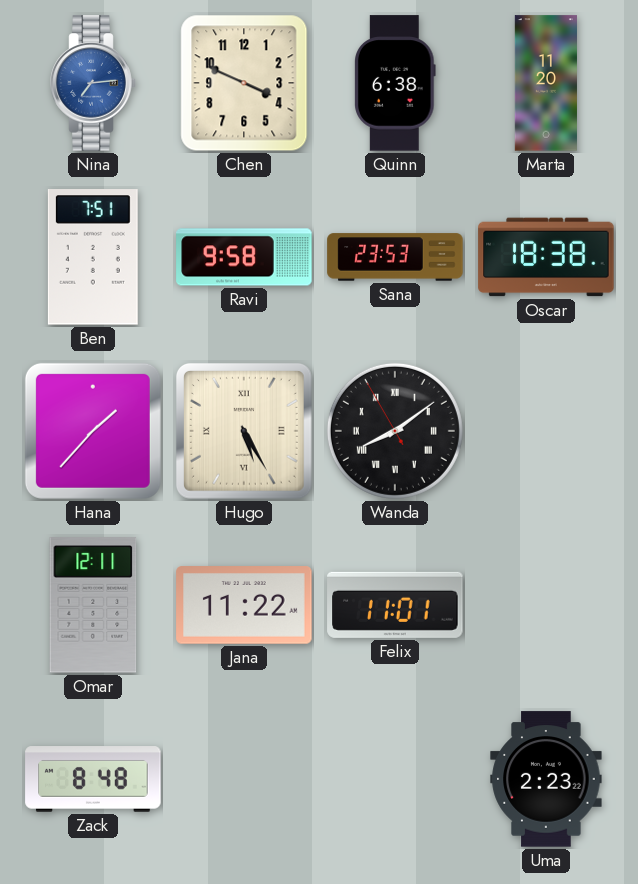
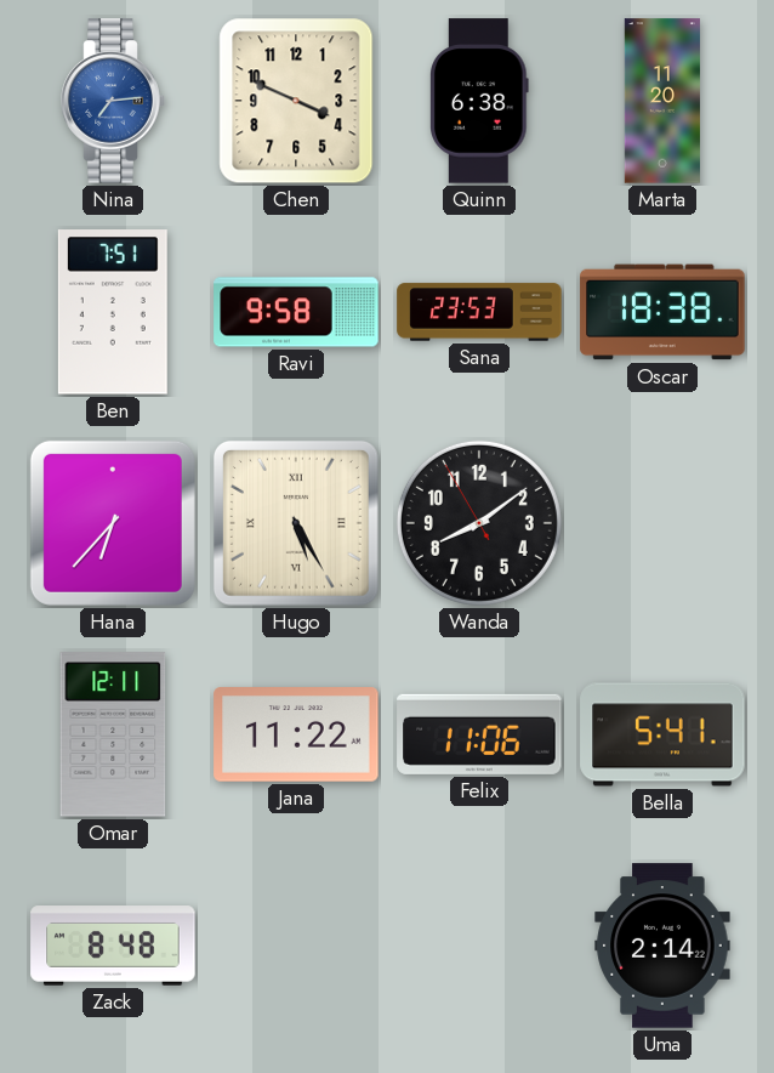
Hana: 1:37 -> 6:37
Wanda numerals: Roman -> Arabic
Felix: 11:01 -> 11:06
Bella: none -> 5:41
Uma: 2:23 -> 2:14
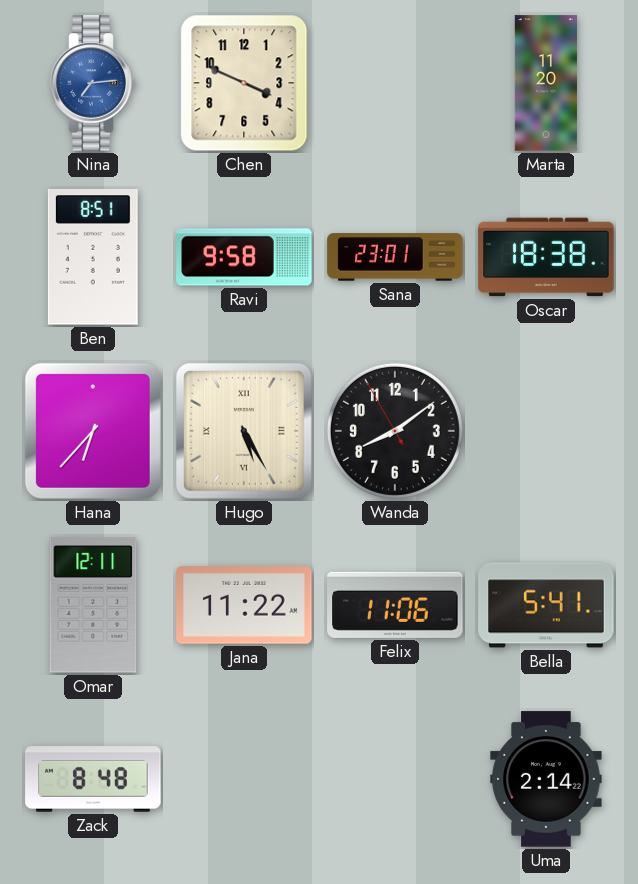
Quinn: 6:38 -> none
Ben: 7:51 -> 8:51
Sana: 23:53 -> 23:01
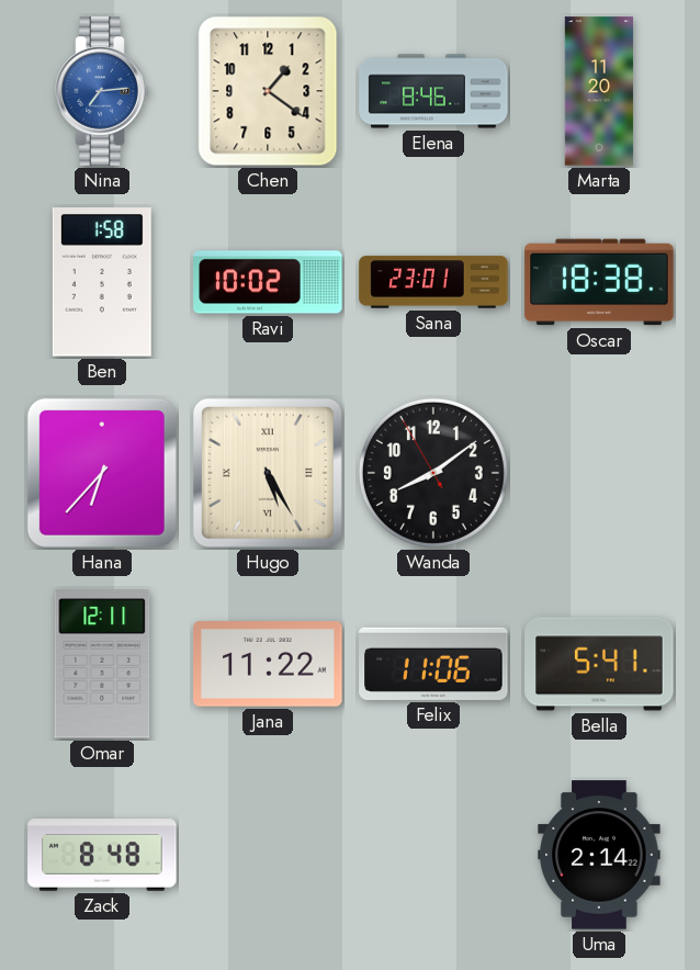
Chen: 3:49 -> 1:21
Elena: none -> 8:46
Ben: 8:51 -> 1:58
Ravi: 9:58 -> 10:02
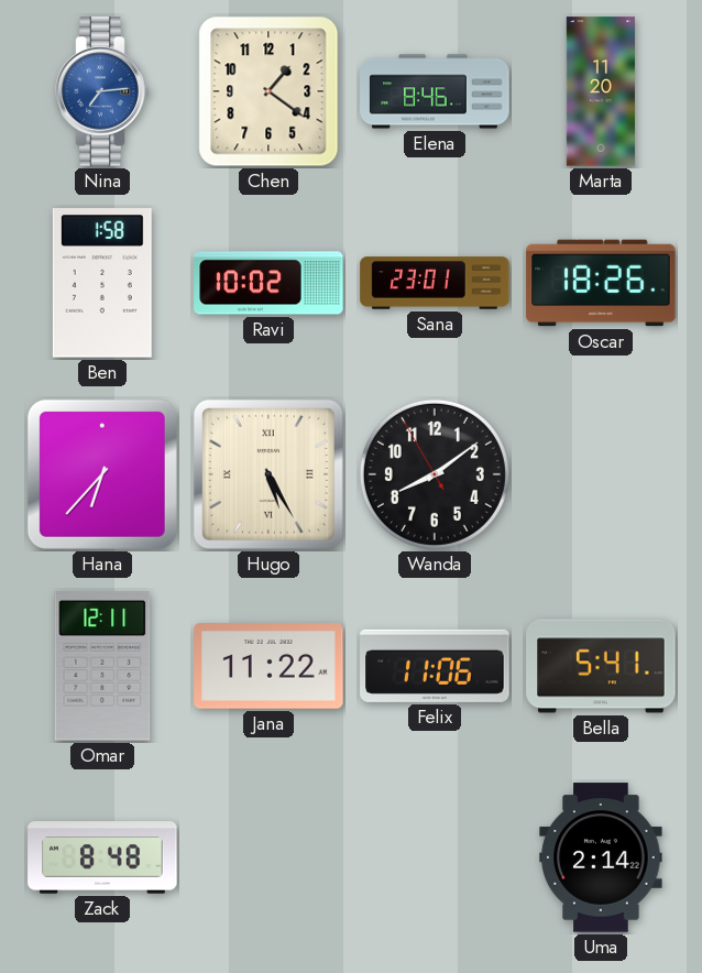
Oscar: 18:38 -> 18:26
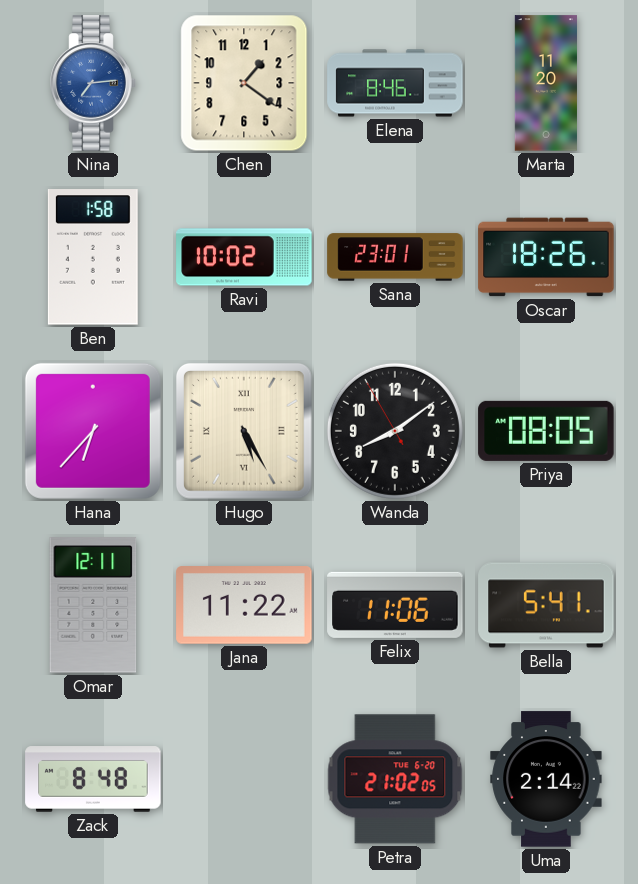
Priya: none -> 08:05
Petra: none -> 21:02
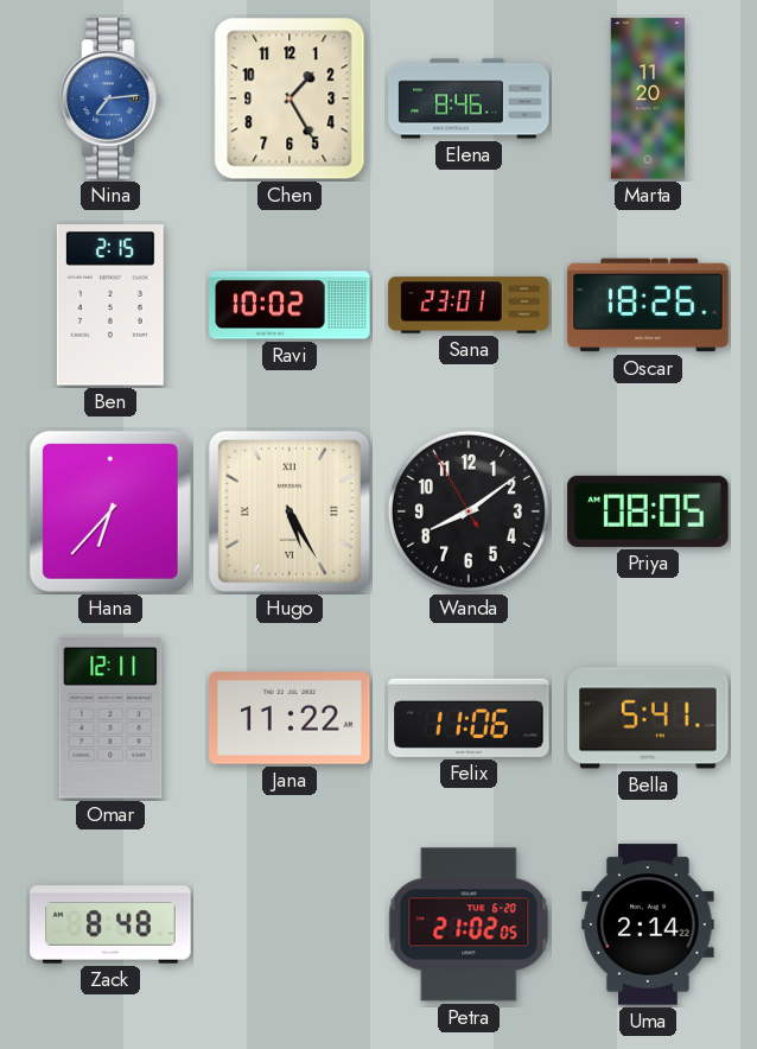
Chen: 1:21 -> 1:25
Ben: 1:58 -> 2:15
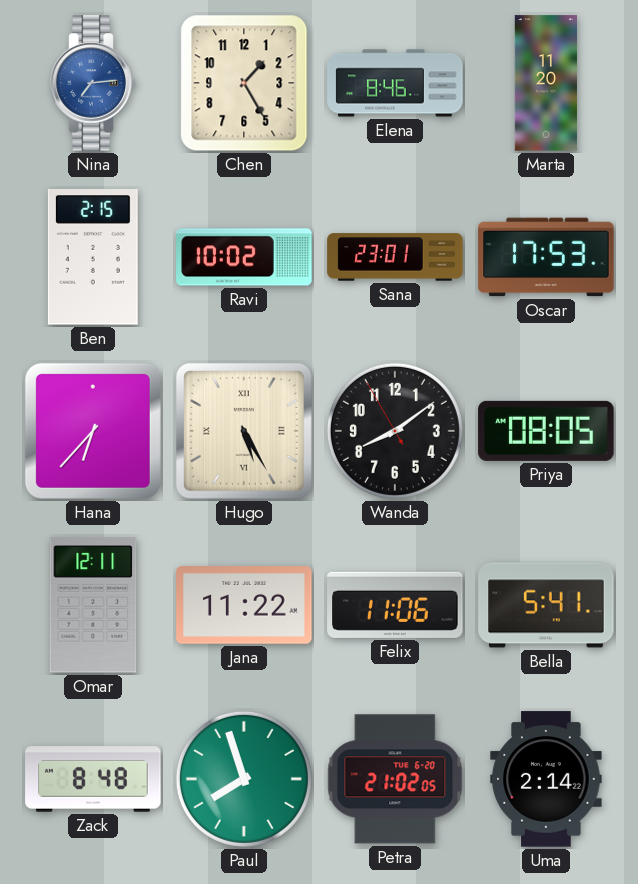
Oscar: 18:26 -> 17:53
Paul: none -> 7:57
